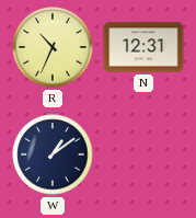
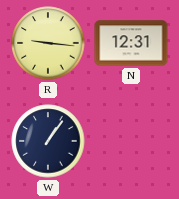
R: 10:34 -> 9:16
W: 1:09 -> 1:06
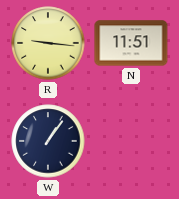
N: 12:31 -> 11:51
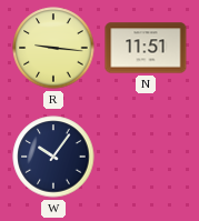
W: 1:06 -> 10:06
